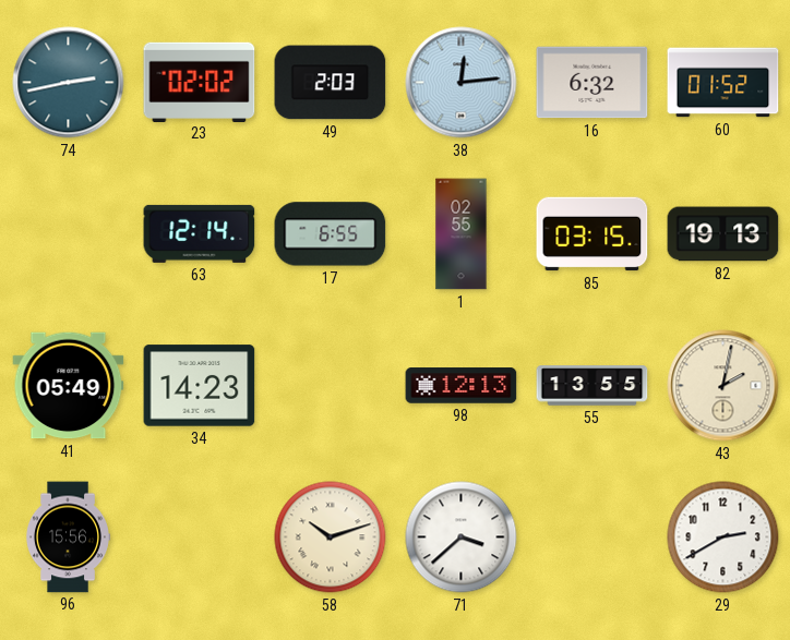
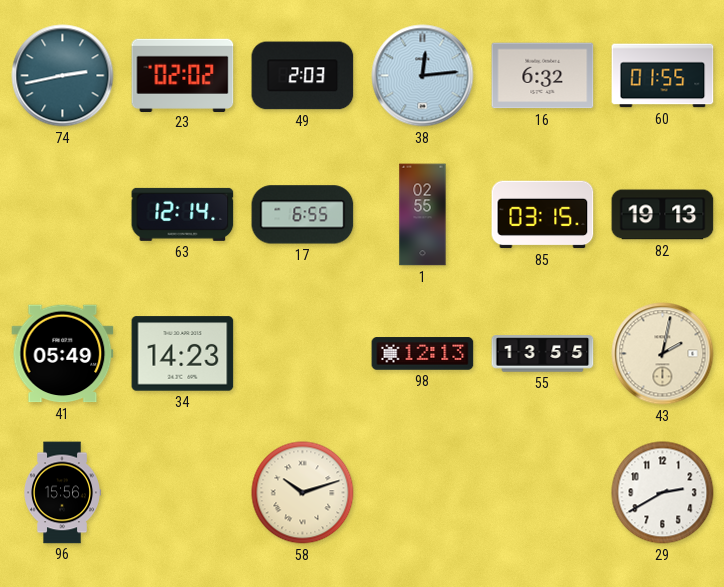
60: 01:52 -> 01:55
71: 3:38 -> none
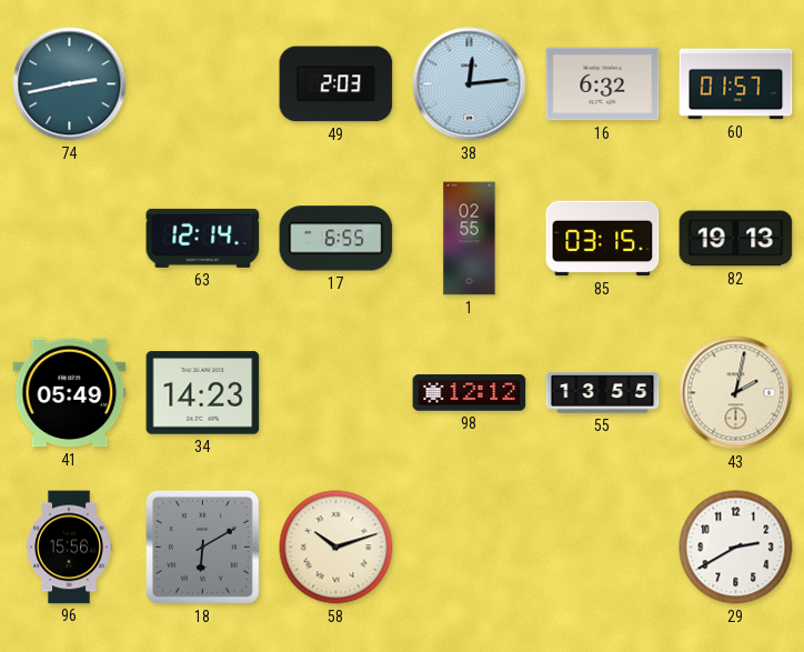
23: 02:02 -> none
60: 01:55 -> 01:57
98: 12:13 -> 12:12
18: none -> 6:10
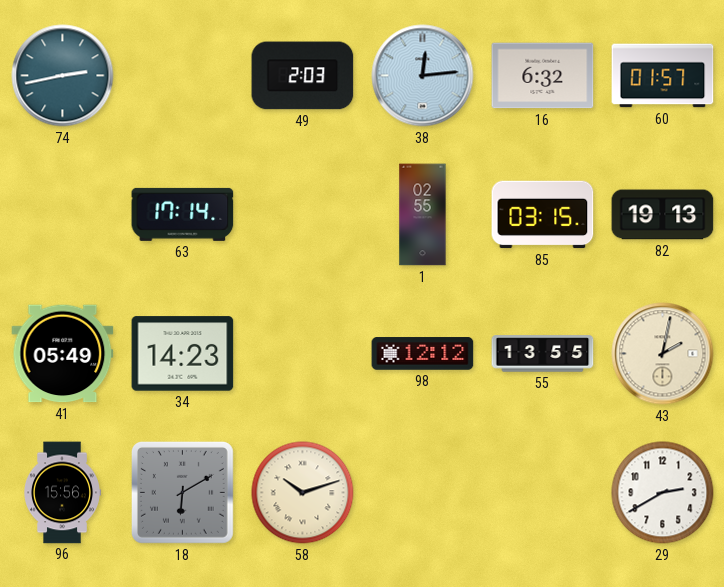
63: 12:14 -> 17:14
17: 6:55 -> none
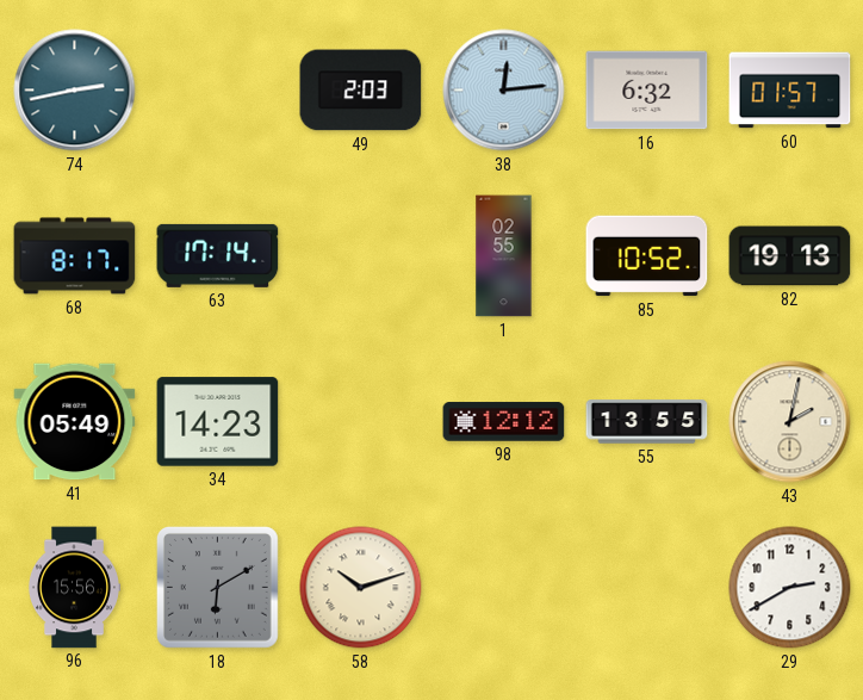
68: none -> 8:17
85: 03:15 -> 10:52
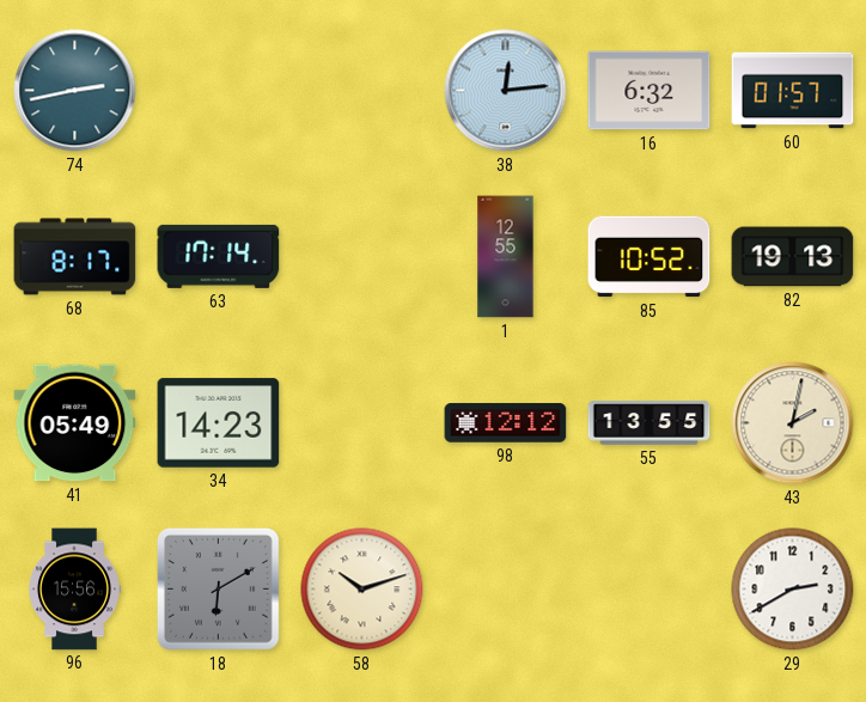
49: 2:03 -> none
1: 02:55 -> 12:55
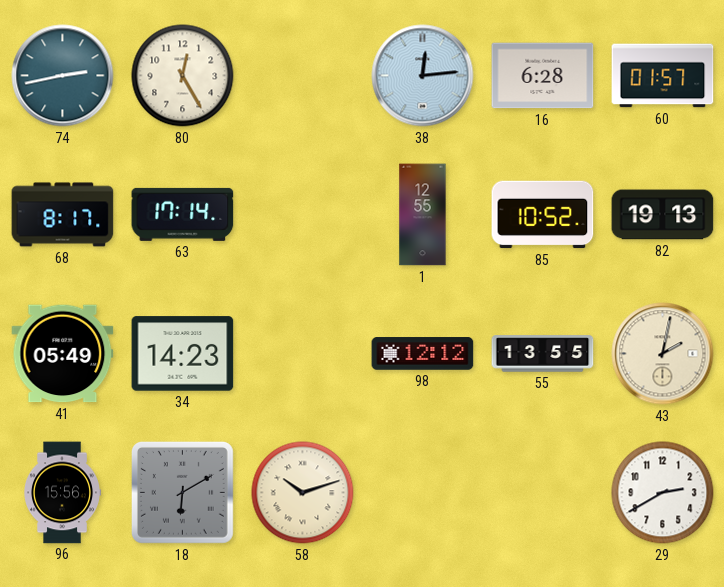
80: none -> 12:25
16: 6:32 -> 6:28
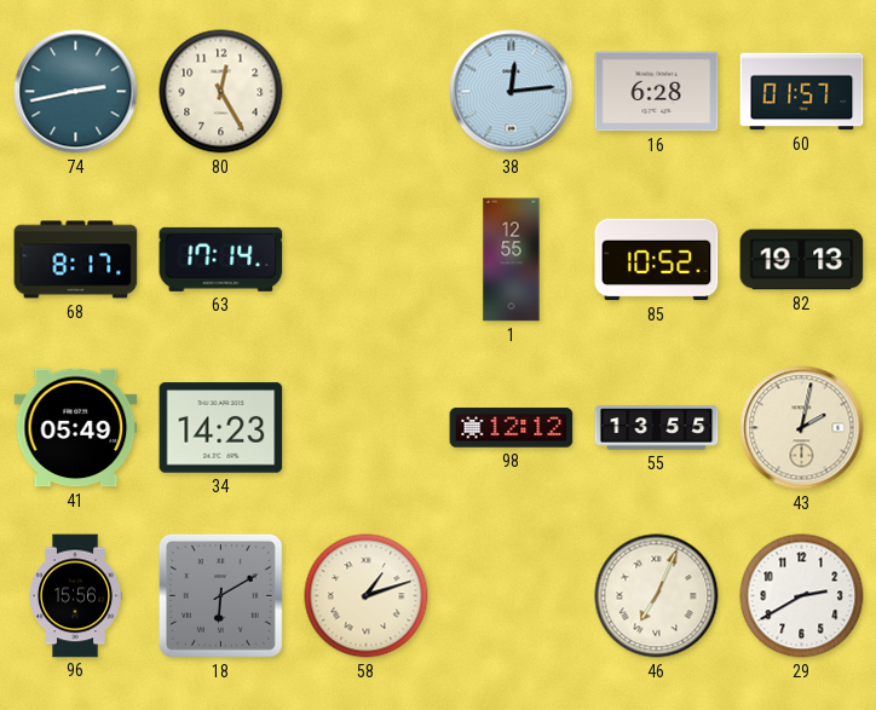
58: 10:12 -> 1:12
46: none -> 7:04
